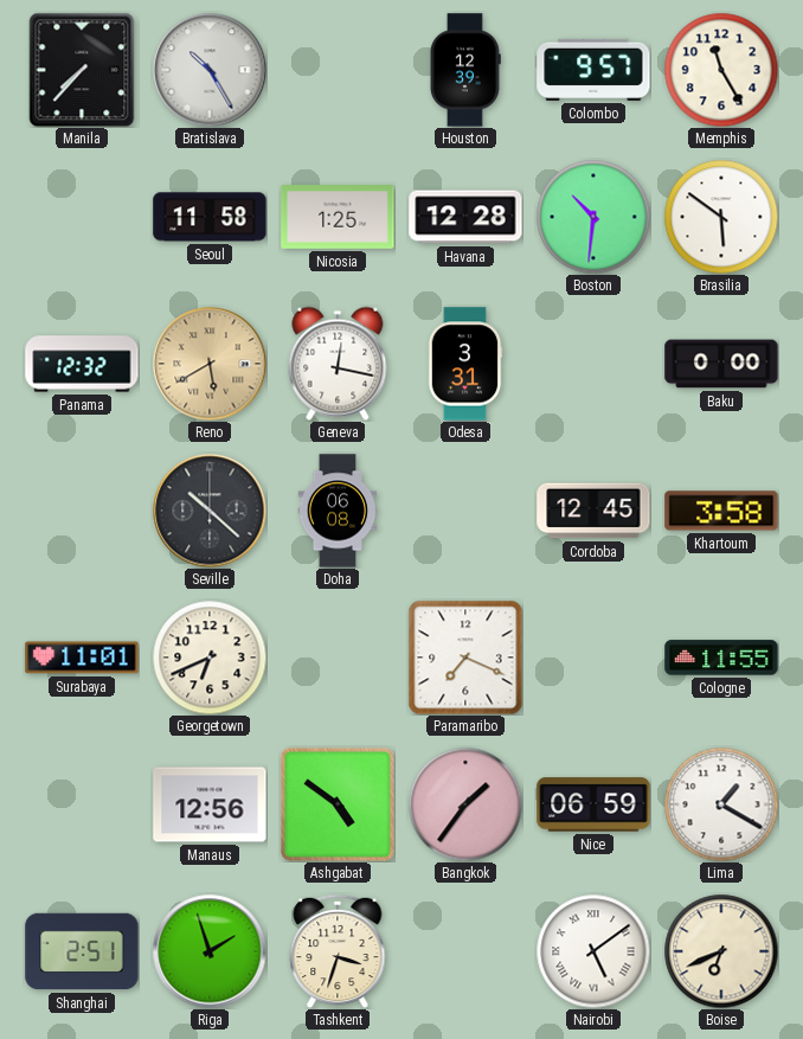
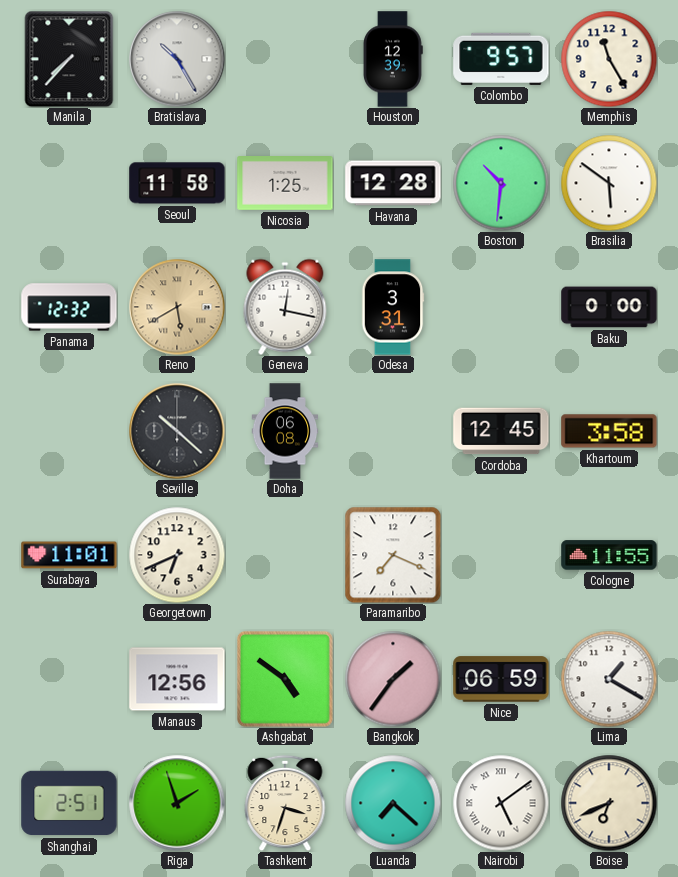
Luanda: none -> 7:22
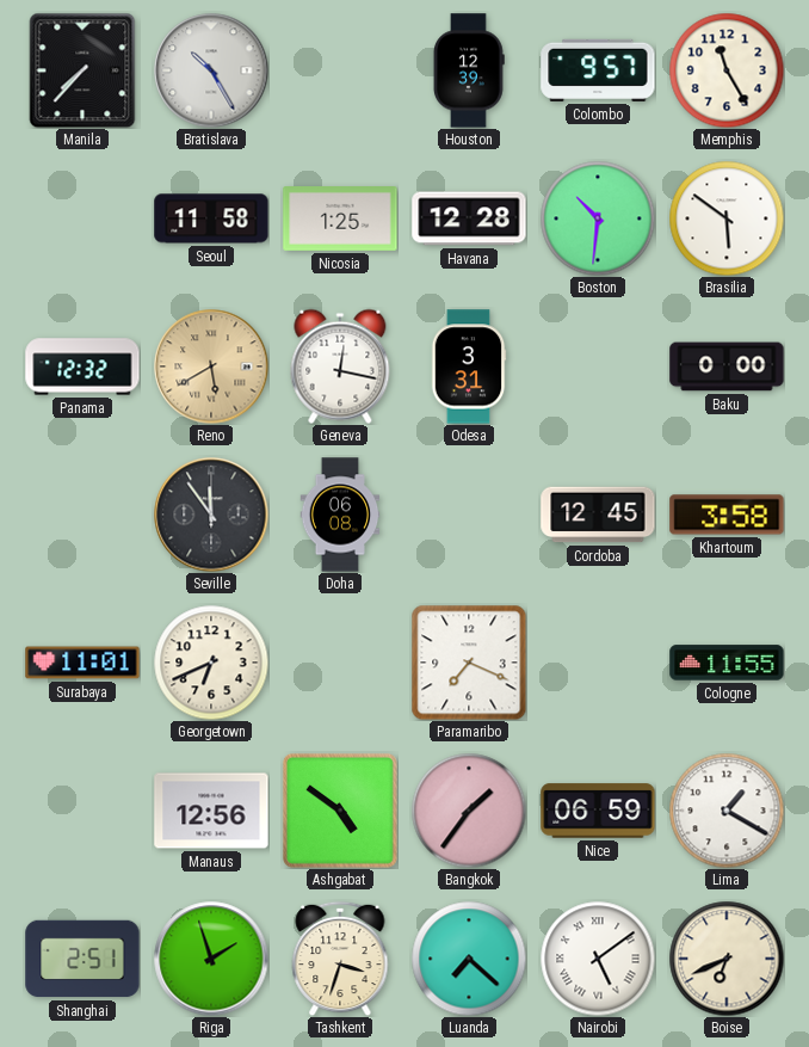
Seville: 10:22 -> 11:54
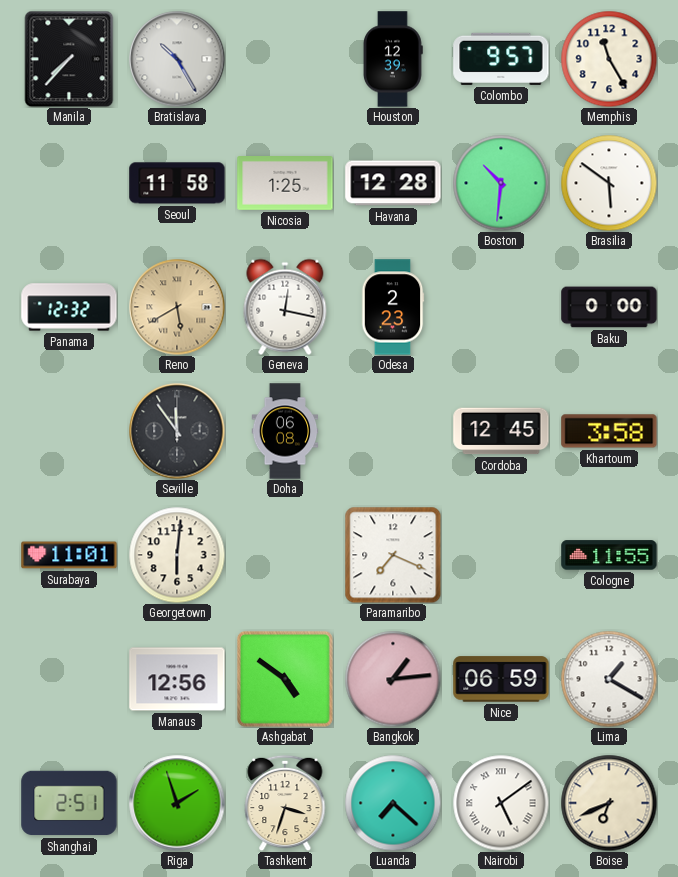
Odesa: 3:31 -> 2:23
Georgetown: 6:41 -> 6:01
Bangkok: 1:36 -> 1:14
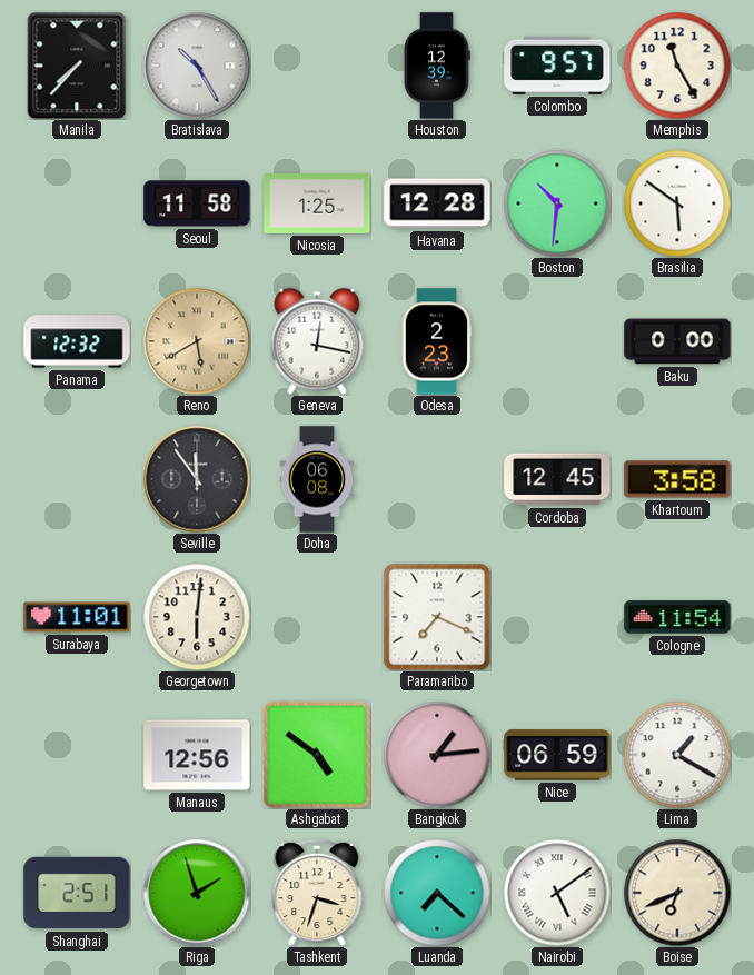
Cologne: 11:55 -> 11:54
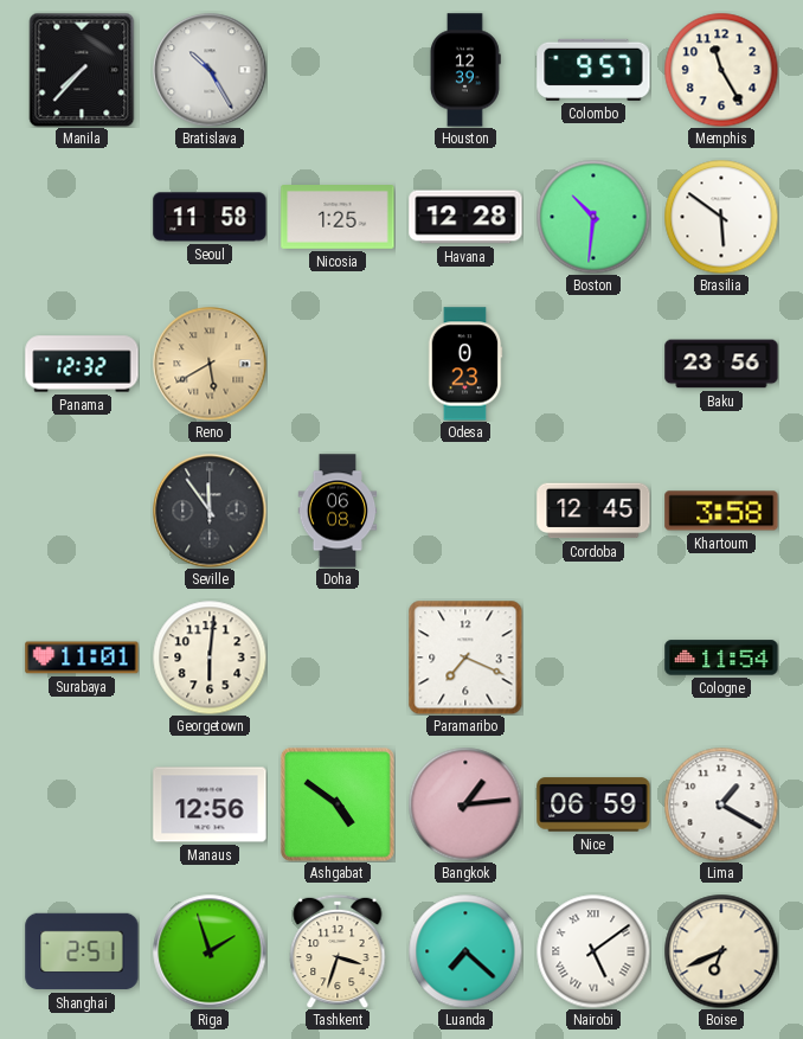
Geneva: 12:17 -> none
Odesa: 2:23 -> 0:23
Baku: 0:00 -> 23:56
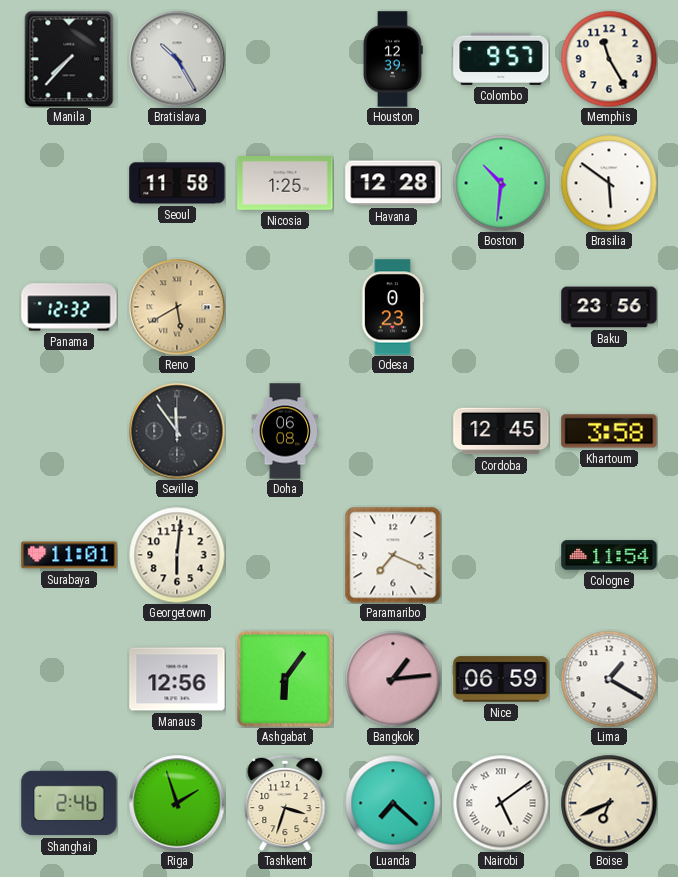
Ashgabat: 4:51 -> 6:06
Shanghai: 2:51 -> 2:46
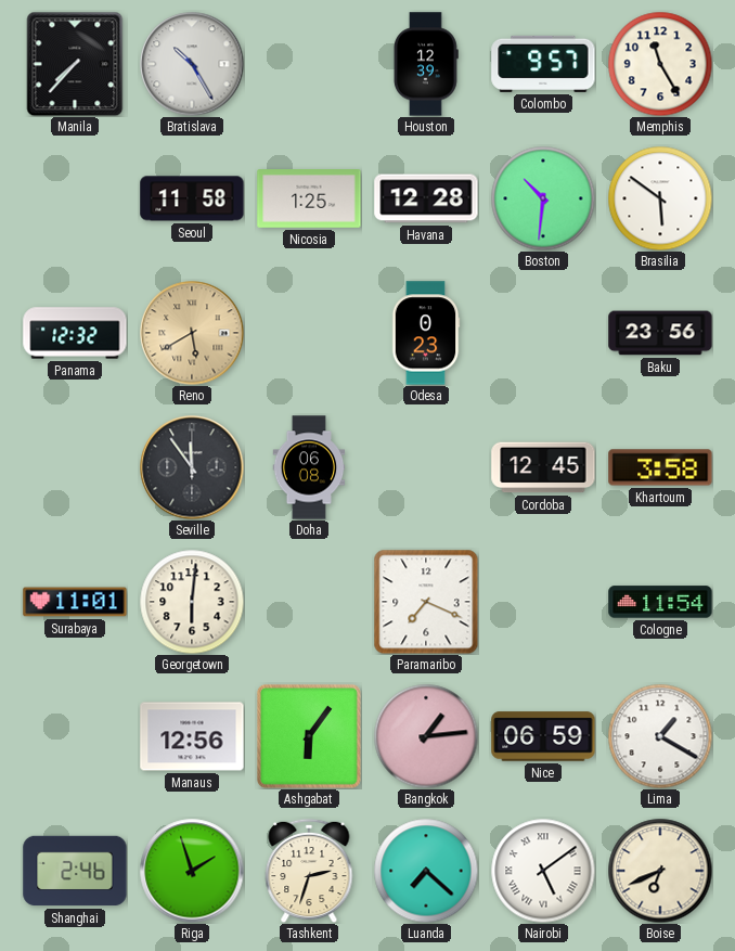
Tashkent: 3:33 -> 2:33
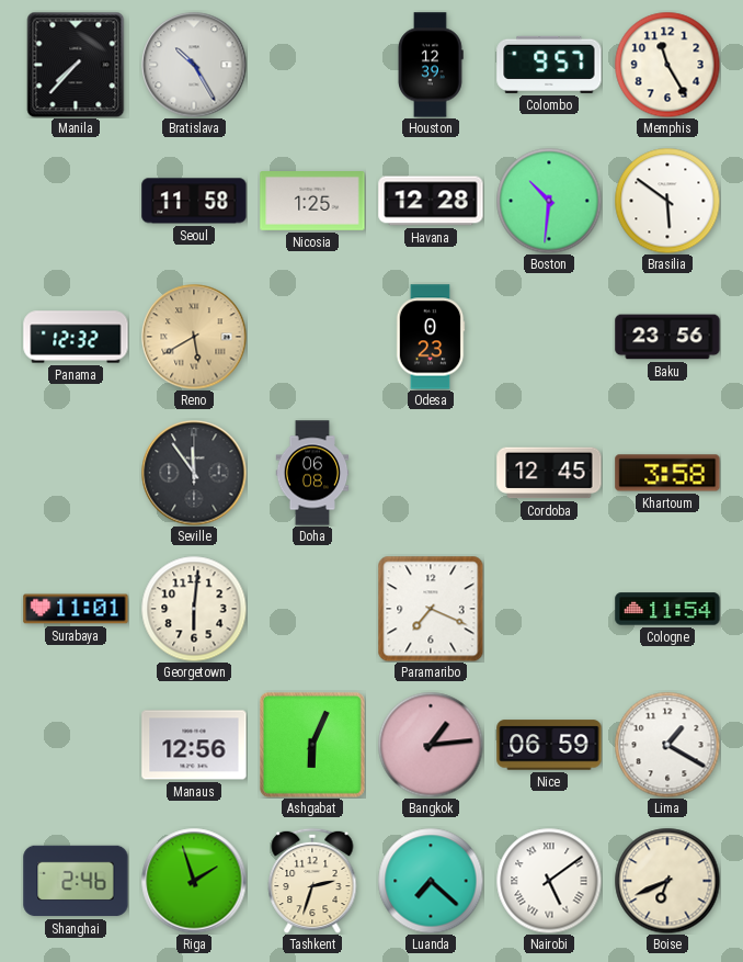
Ashgabat: 6:06 -> 6:04
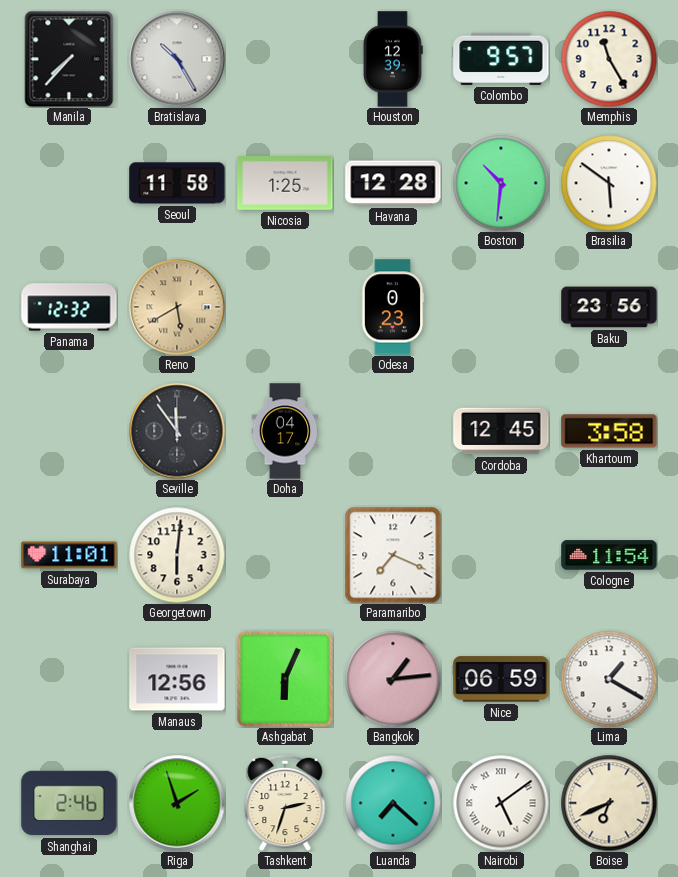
Doha: 06:08 -> 04:17
